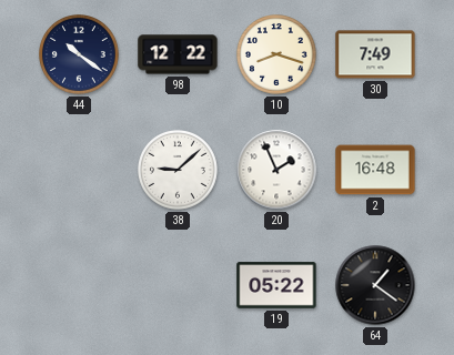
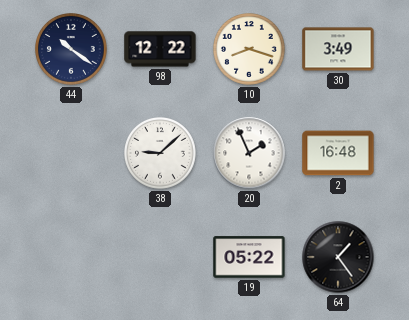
30: 7:49 -> 3:49
64: 1:21 -> 1:24
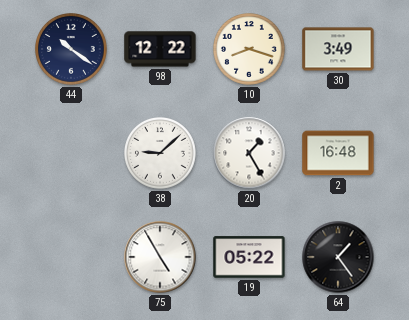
20: 1:56 -> 1:25
75: none -> 4:55
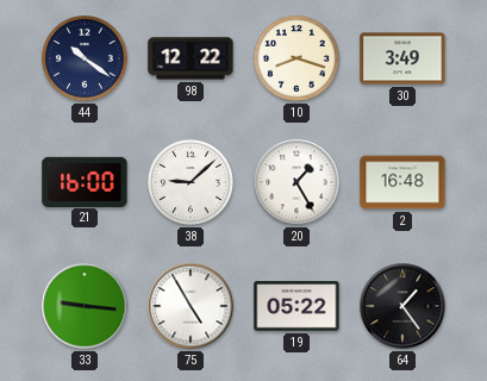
21: none -> 16:00
33: none -> 9:16
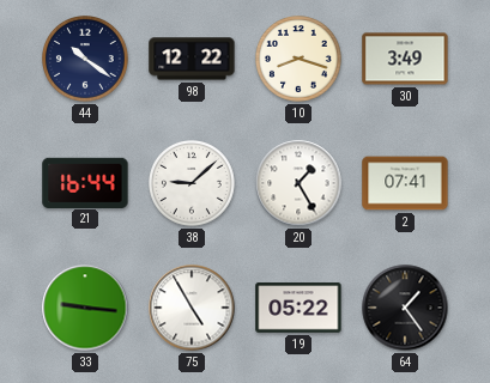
21: 16:00 -> 16:44
2: 16:48 -> 07:41
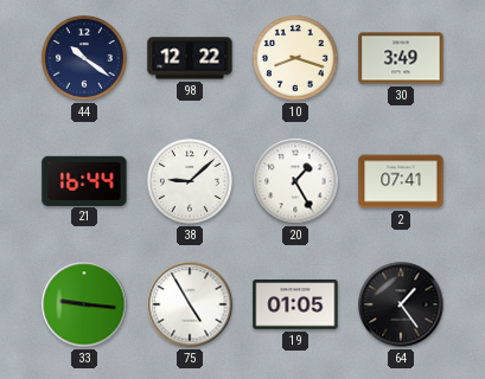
19: 05:22 -> 01:05
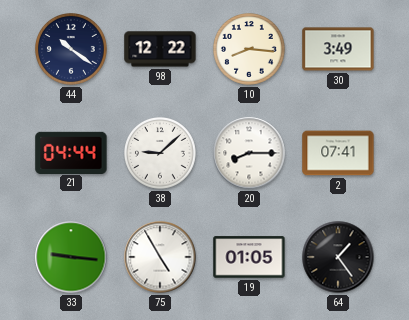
10: 8:18 -> 8:16
21: 16:44 -> 04:44
20: 1:25 -> 8:15
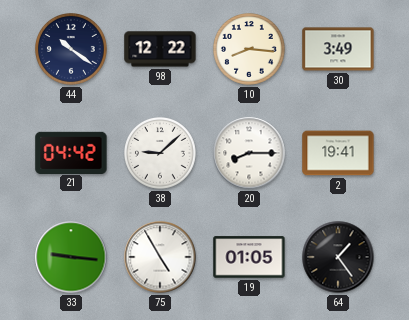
21: 04:44 -> 04:42
2: 07:41 -> 19:41
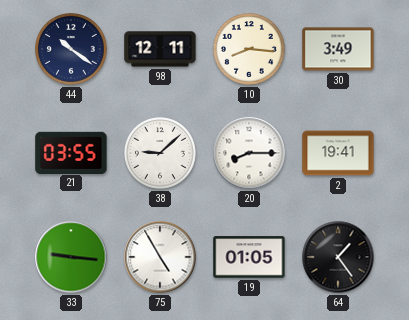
98: 12:22 -> 12:11
21: 04:42 -> 03:55
